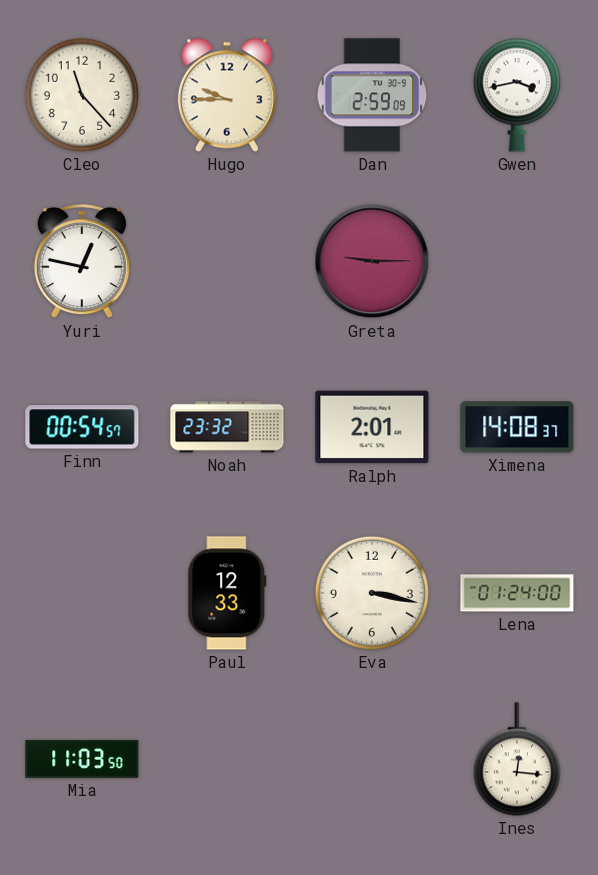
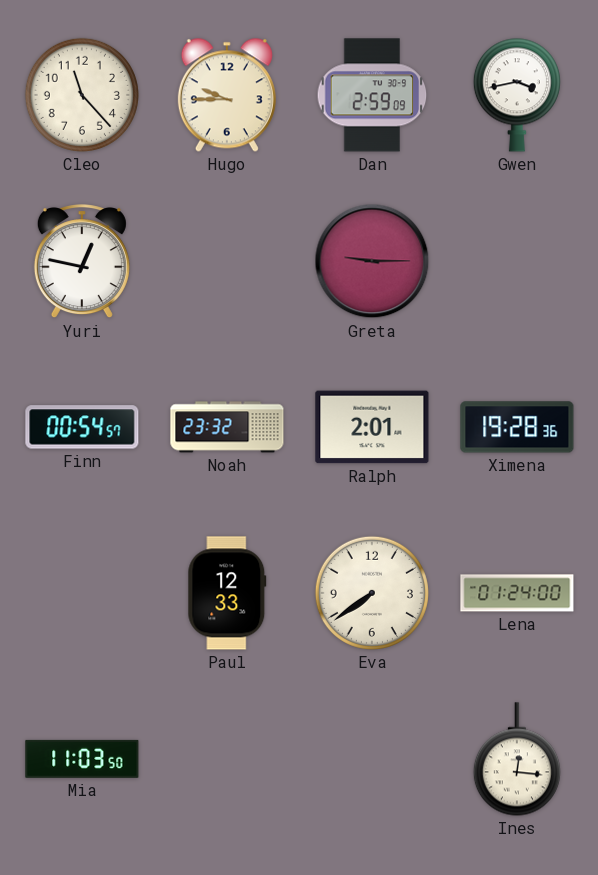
Ximena: 14:08 -> 19:28
Eva: 3:17 -> 7:39
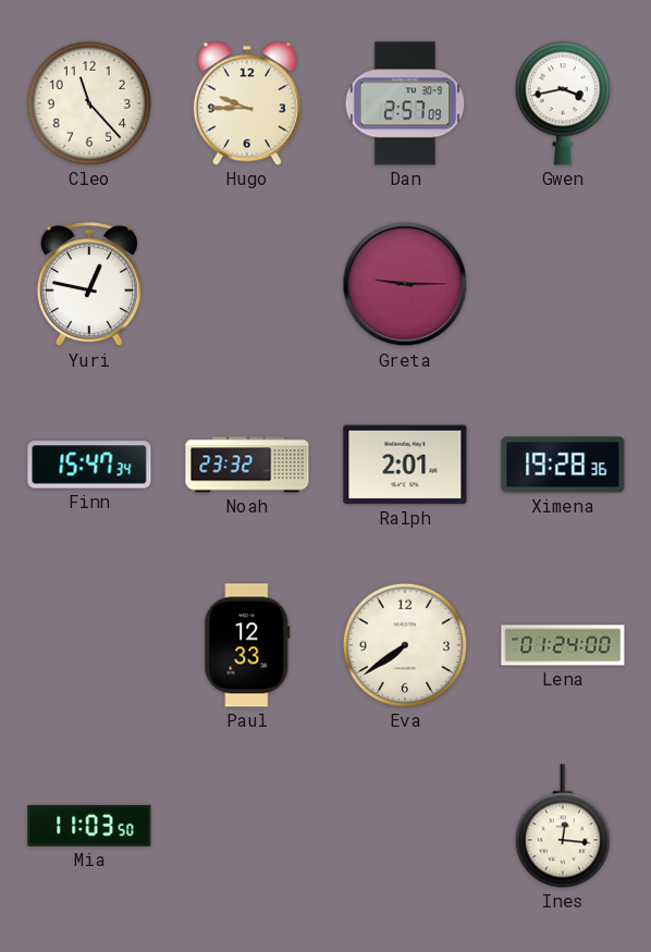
Dan: 2:59 -> 2:57
Finn: 00:54 -> 15:47
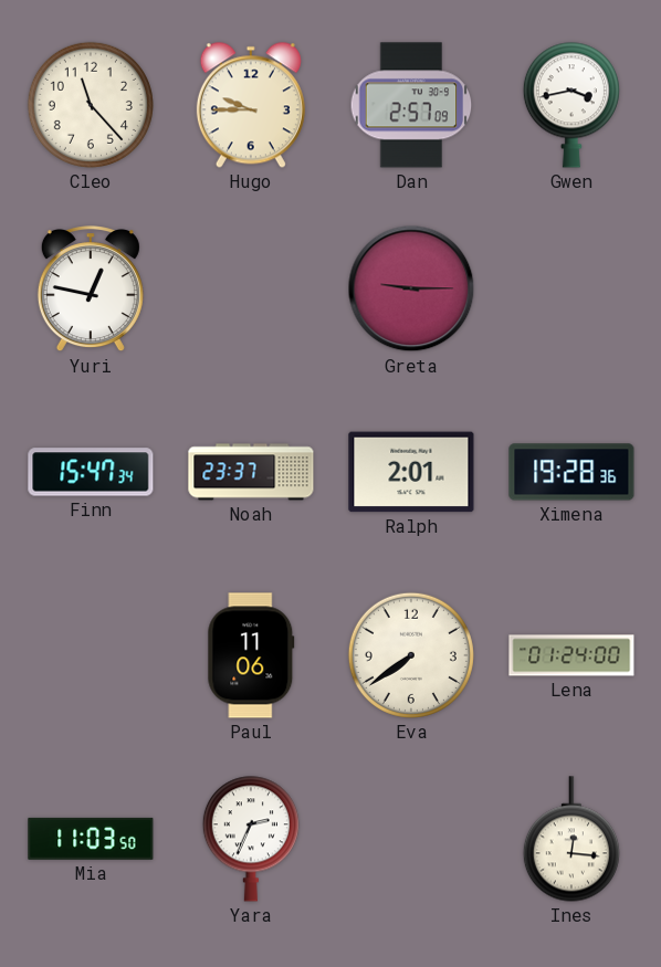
Noah: 23:32 -> 23:37
Paul: 12:33 -> 11:06
Yara: none -> 2:34
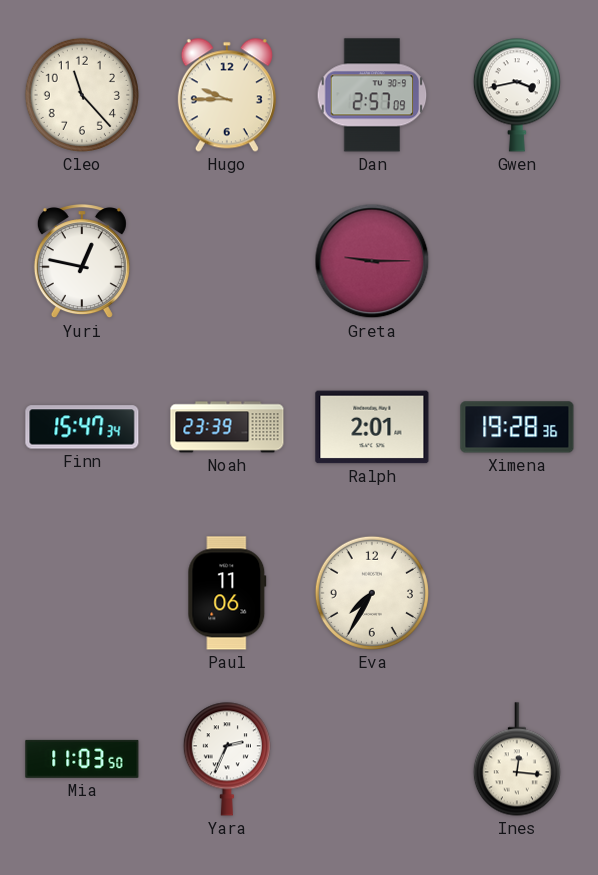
Noah: 23:37 -> 23:39
Eva: 7:39 -> 7:35
Lena: 01:24 -> none
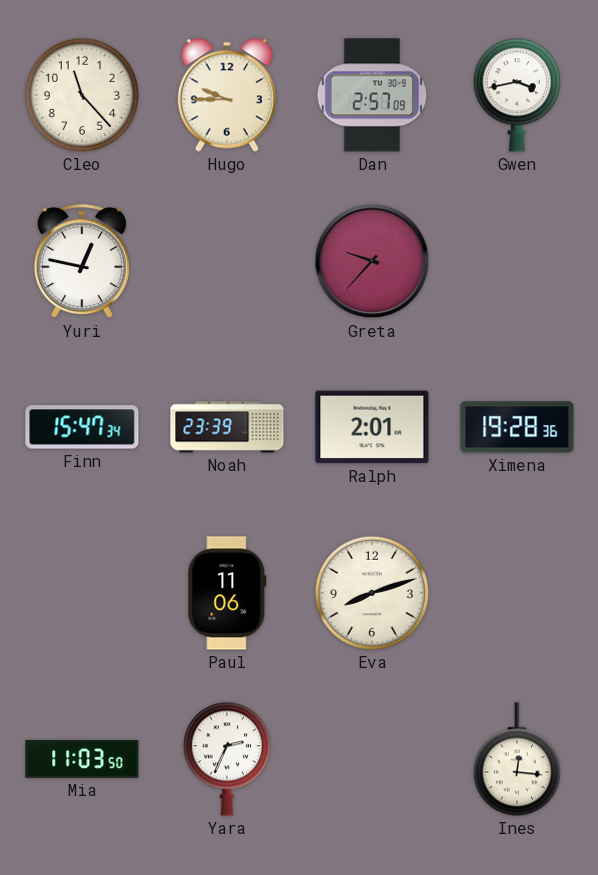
Greta: 9:15 -> 9:37
Eva: 7:35 -> 8:12
